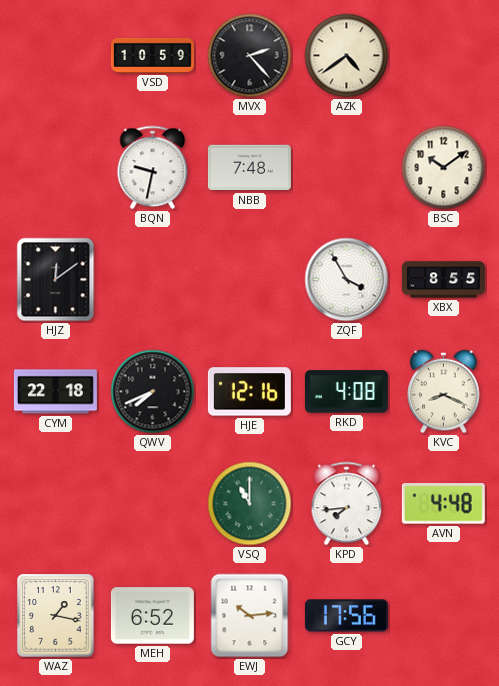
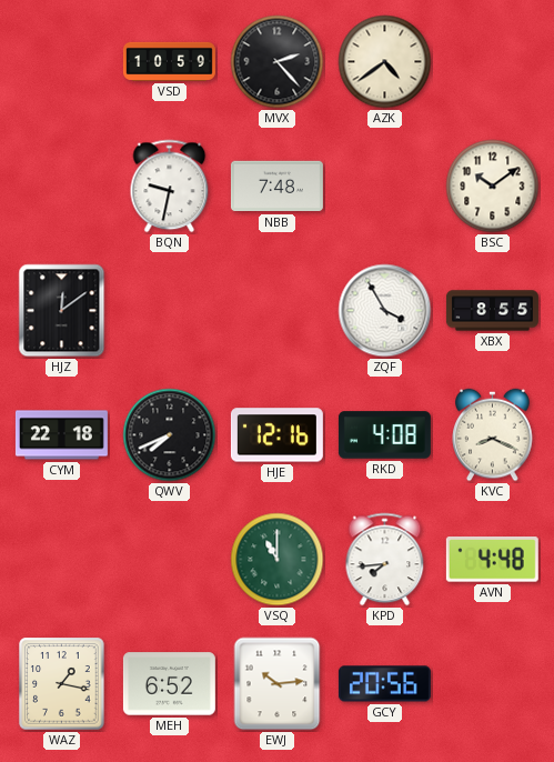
GCY: 17:56 -> 20:56
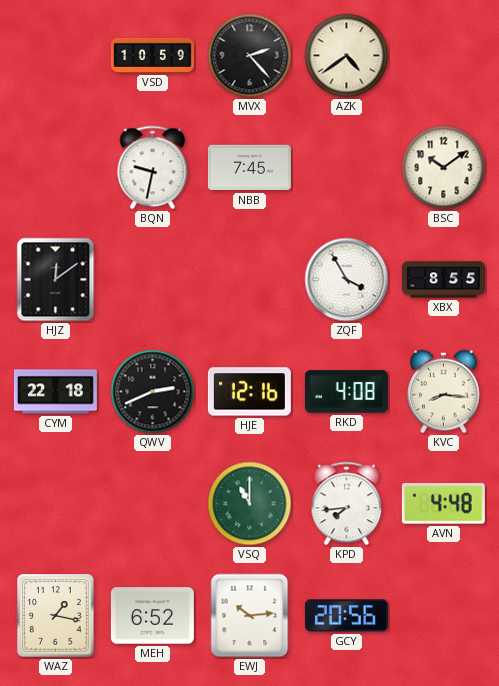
NBB: 7:48 -> 7:45
QWV: 7:41 -> 2:41
KVC: 8:19 -> 8:16
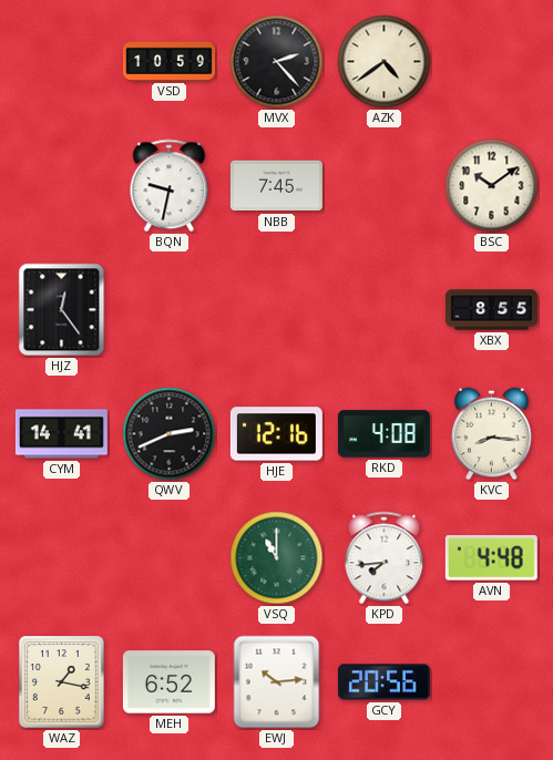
HJZ: 12:09 -> 12:24
ZQF: 3:55 -> none
CYM: 22:18 -> 14:41
